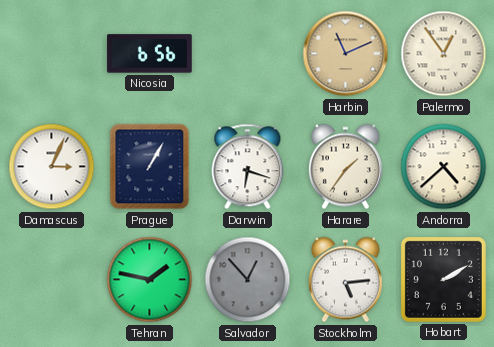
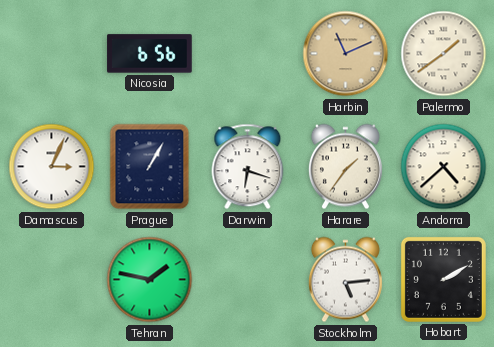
Palermo: 12:54 -> 1:39
Salvador: 12:53 -> none
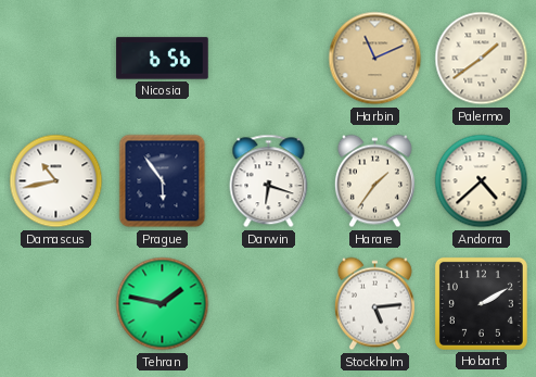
Damascus: 3:04 -> 10:43
Prague: 1:05 -> 5:54
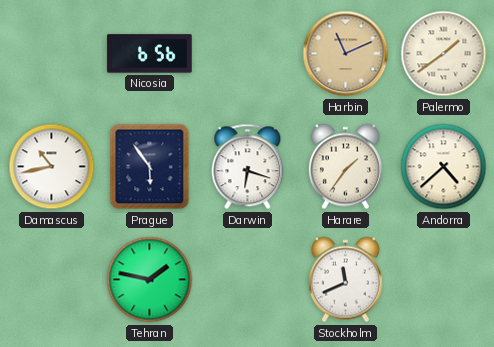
Stockholm: 5:14 -> 11:41
Hobart: 2:10 -> none
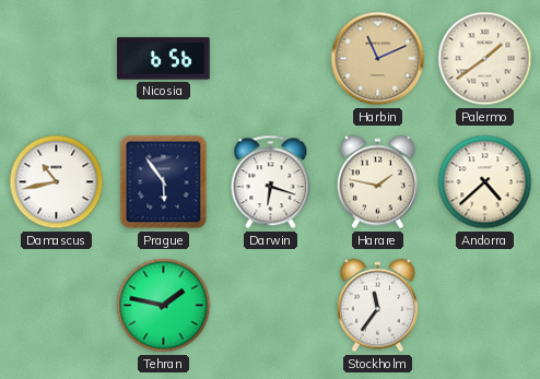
Harare: 1:36 -> 1:47
Stockholm: 11:41 -> 11:36
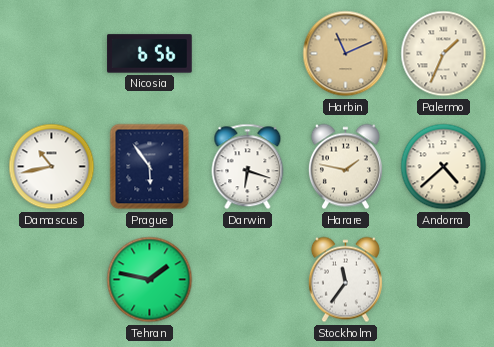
Palermo: 1:39 -> 1:34
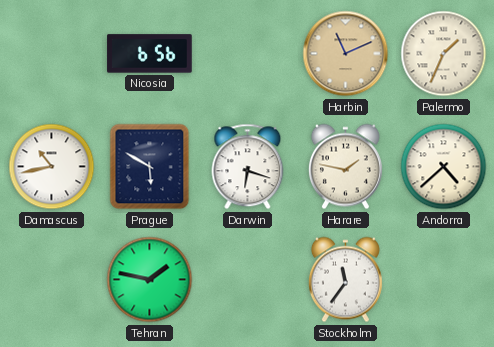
Prague: 5:54 -> 5:50
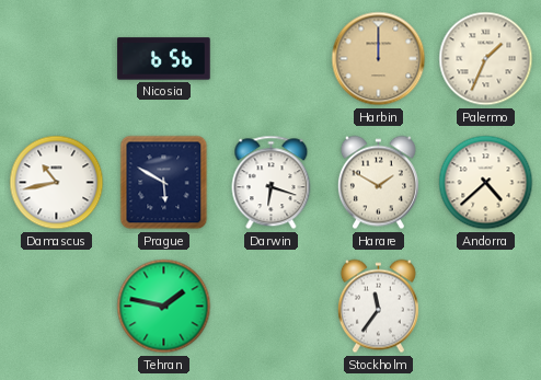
Harbin: 11:11 -> 12:00
Harare: 1:47 -> 1:50
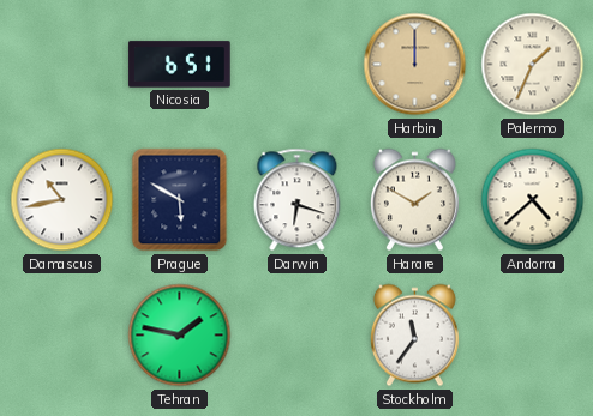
Nicosia: 6:56 -> 6:51
